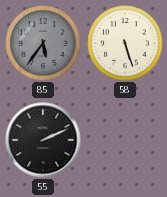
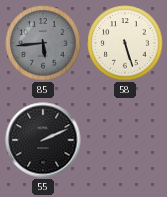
85: 5:36 -> 5:44
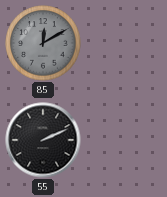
85: 5:44 -> 12:10
58: 5:27 -> none
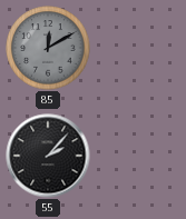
55: 2:11 -> 2:07
